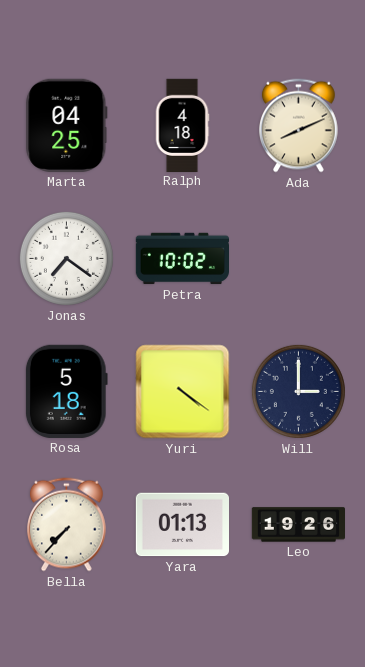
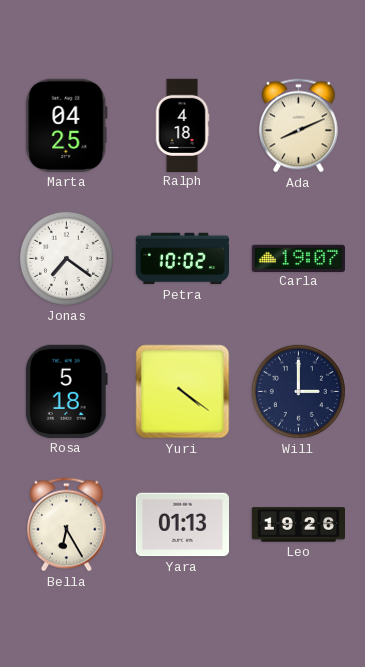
Carla: none -> 19:07
Bella: 7:37 -> 6:25
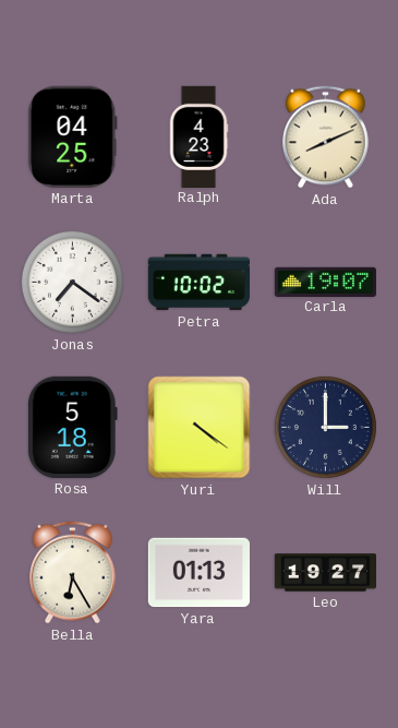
Ralph: 4:18 -> 4:23
Leo: 19:26 -> 19:27
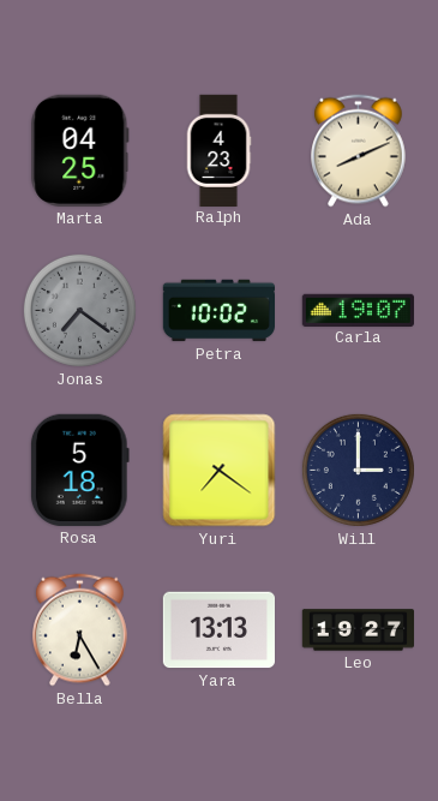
Jonas dial: white -> grey
Yuri: 4:21 -> 7:21
Yara: 01:13 -> 13:13
